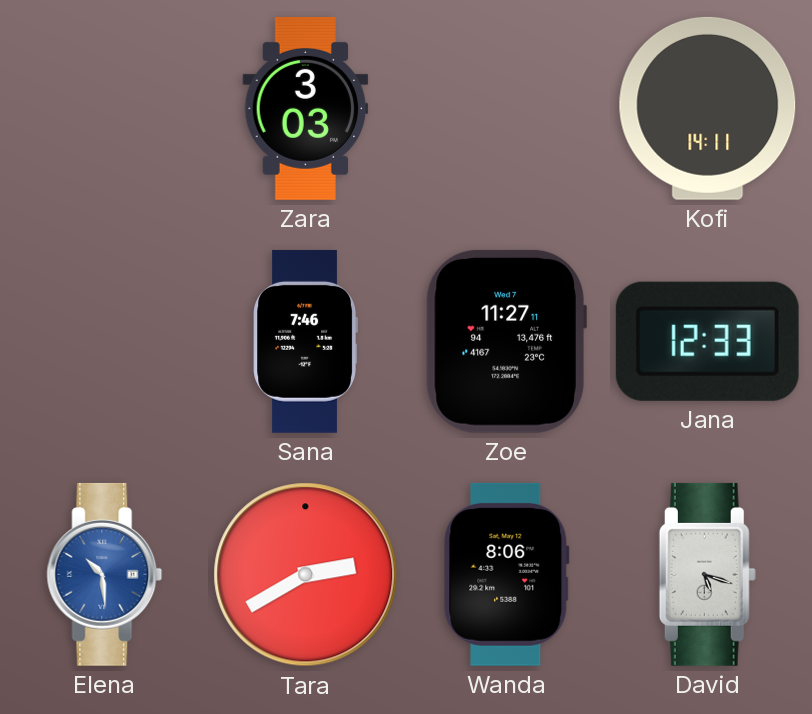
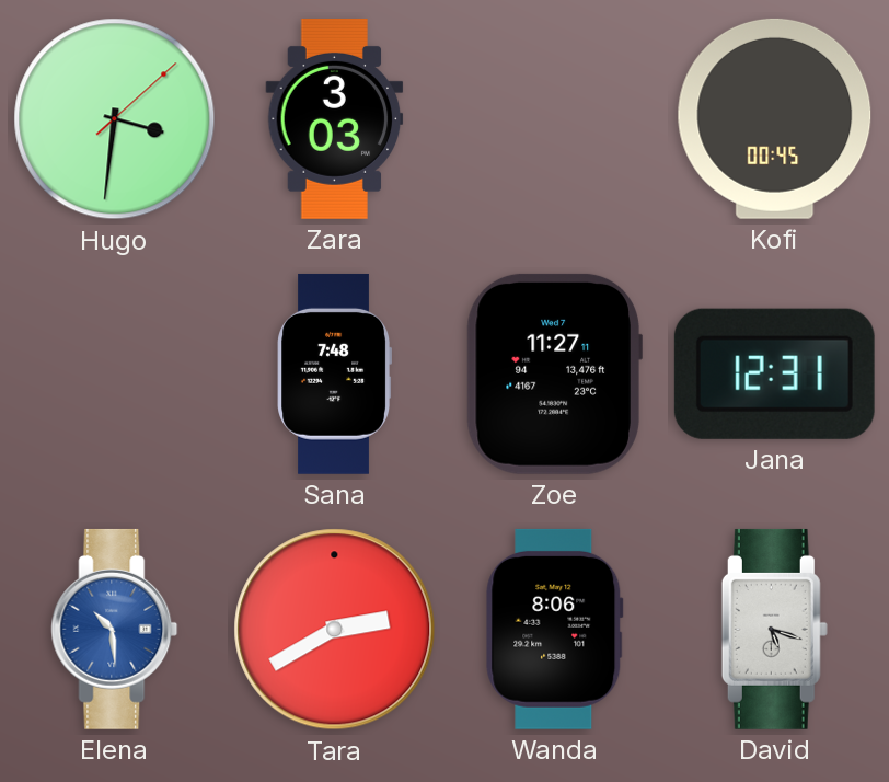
Hugo: none -> 3:31
Kofi: 14:11 -> 00:45
Sana: 7:46 -> 7:48
Jana: 12:33 -> 12:31
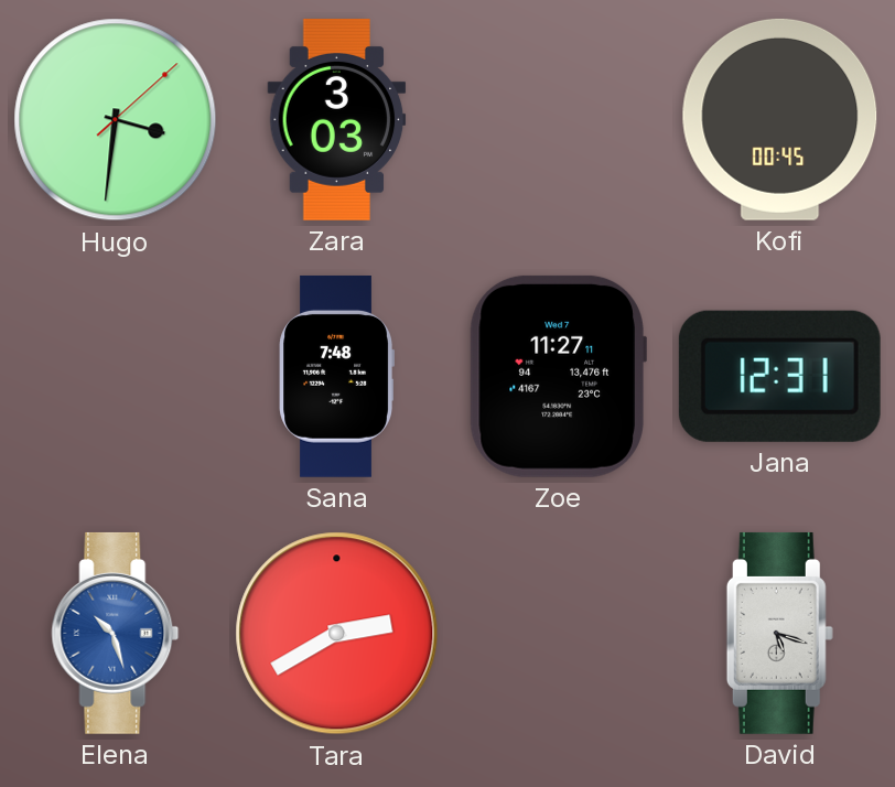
Elena: 10:29 -> 10:27
Wanda: 8:06 -> none
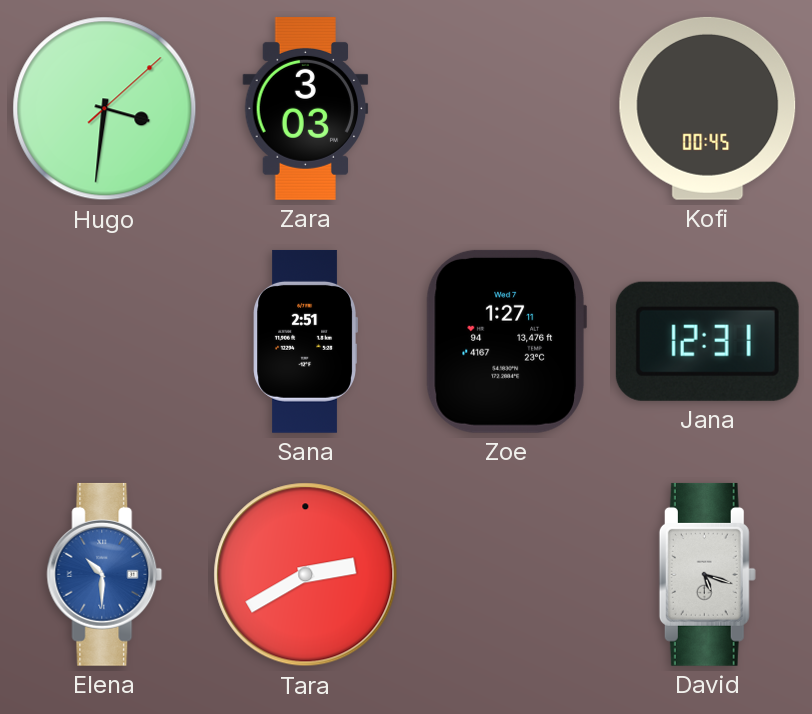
Sana: 7:48 -> 2:51
Zoe: 11:27 -> 1:27
Elena: 10:27 -> 10:30
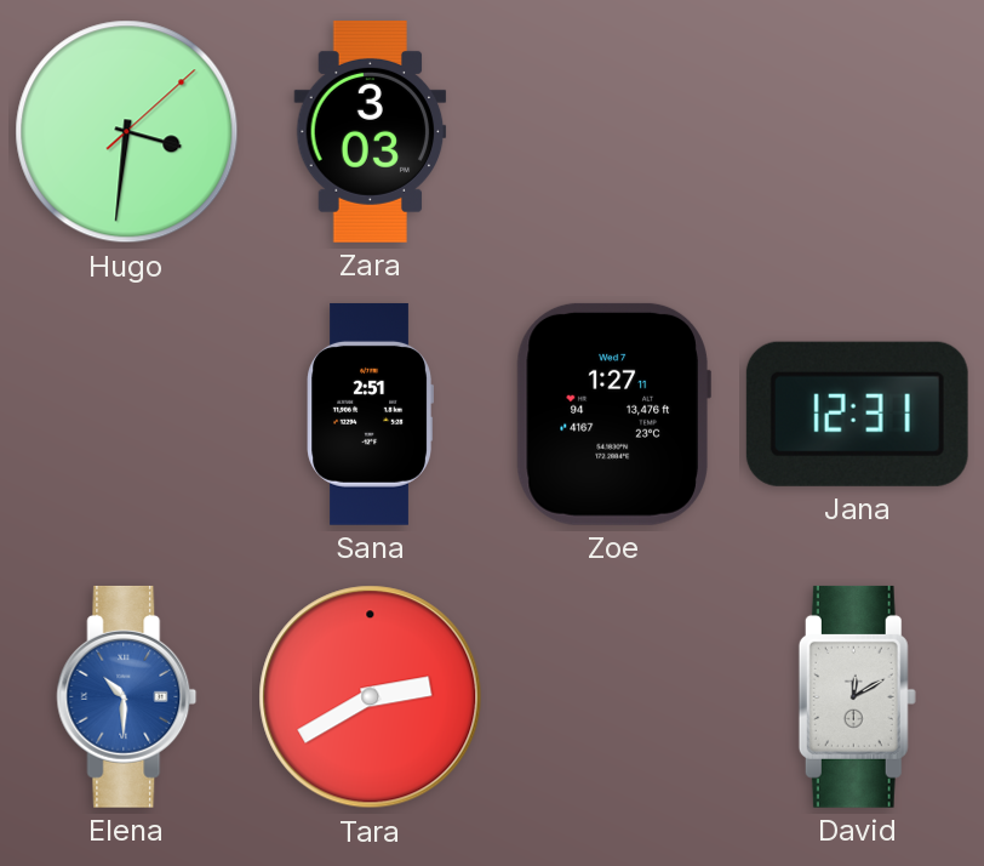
Kofi: 00:45 -> none
David: 5:18 -> 12:10
